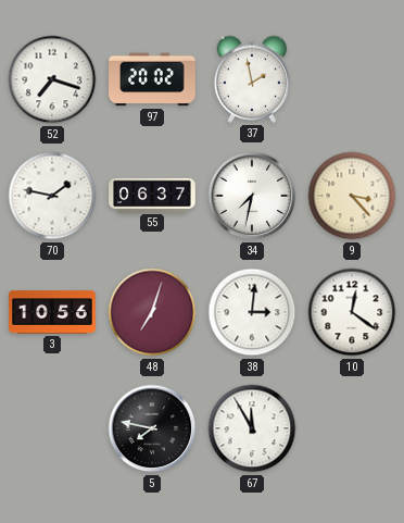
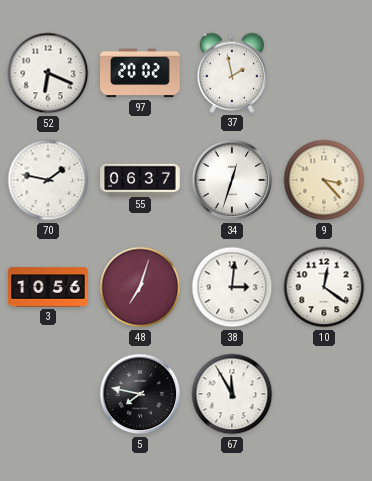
52: 7:18 -> 6:19
34: 7:32 -> 12:33
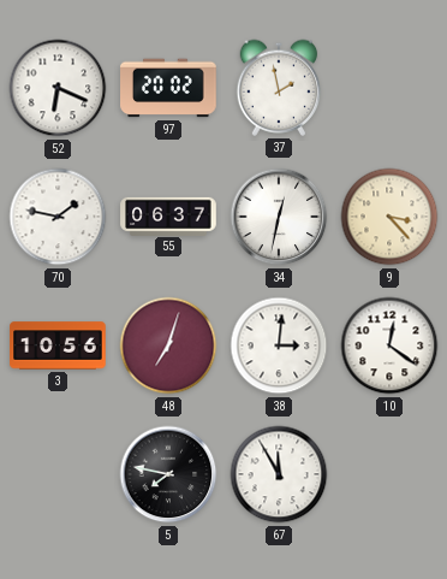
34: 12:33 -> 12:32
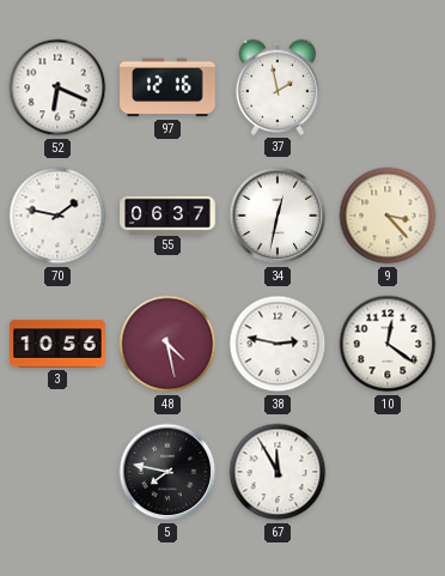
97: 20:02 -> 12:16
48: 7:03 -> 4:28
38: 3:01 -> 2:47
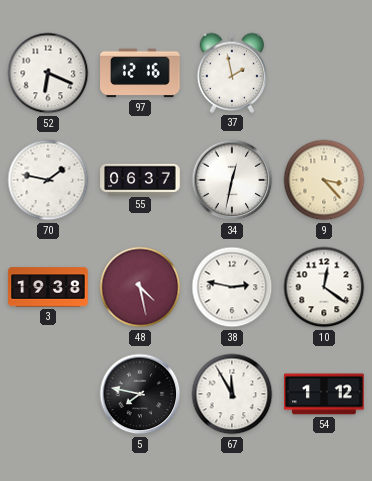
3: 10:56 -> 19:38
54: none -> 1:12
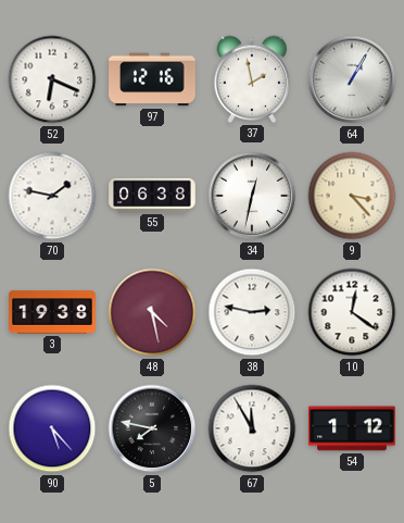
64: none -> 1:05
55: 06:37 -> 06:38
90: none -> 5:23
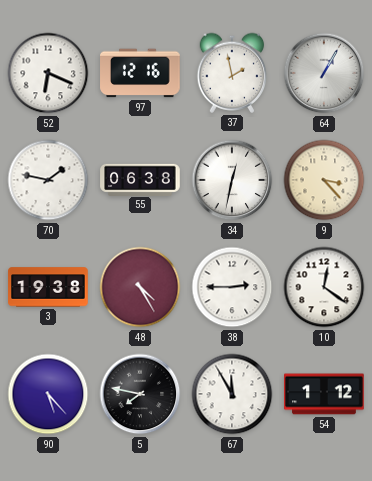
48: 4:28 -> 4:25
38: 2:47 -> 2:45
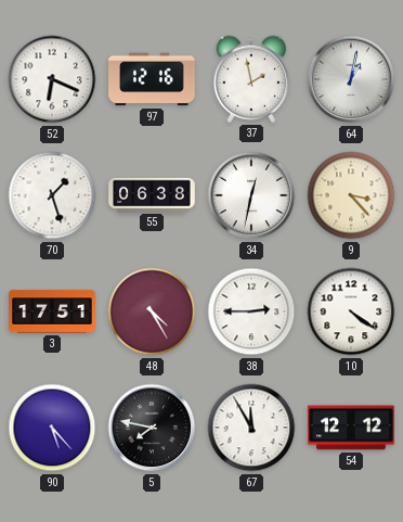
64: 1:05 -> 1:02
70: 1:47 -> 1:27
3: 19:38 -> 17:51
10: 12:21 -> 4:21
54: 1:12 -> 12:12
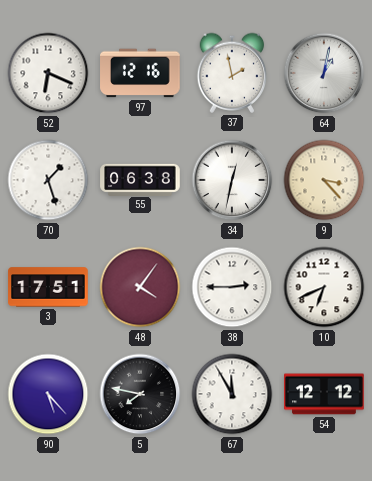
48: 4:25 -> 4:06
10: 4:21 -> 6:41
